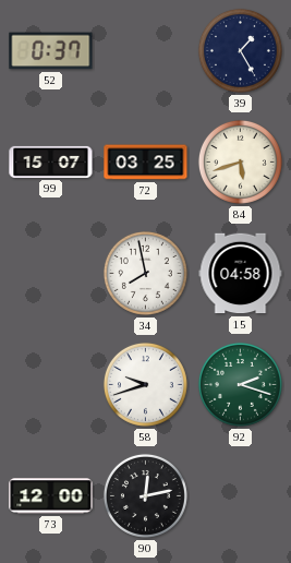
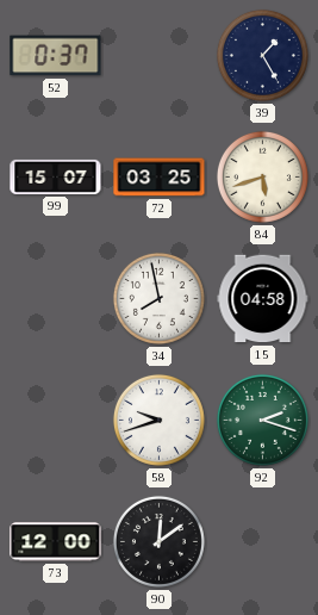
90: 12:13 -> 12:09
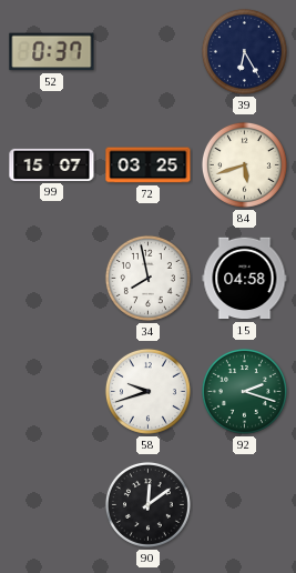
39: 1:25 -> 6:25
73: 12:00 -> none
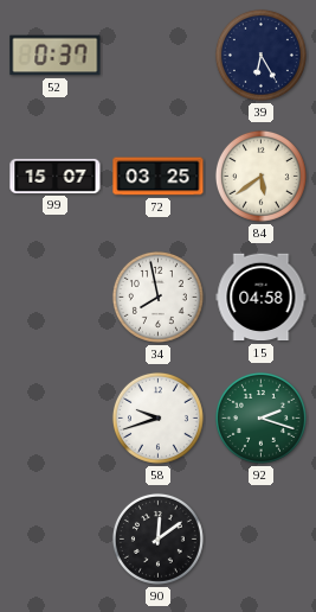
84: 5:42 -> 5:39
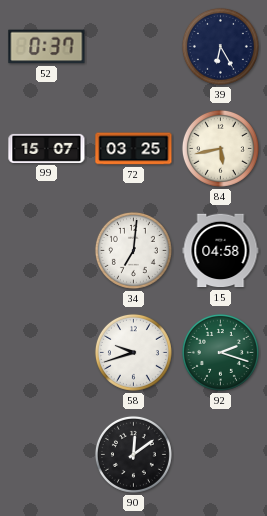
84: 5:39 -> 5:43
34: 7:58 -> 7:01
